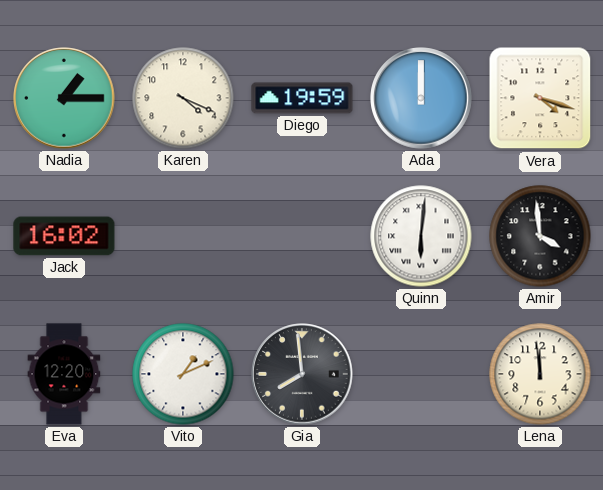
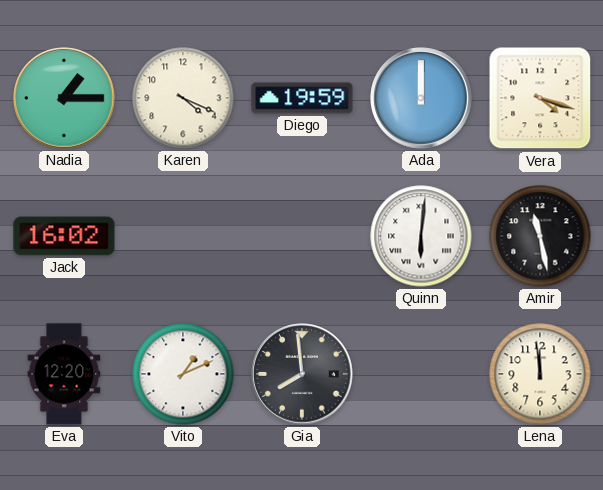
Amir: 3:59 -> 11:28
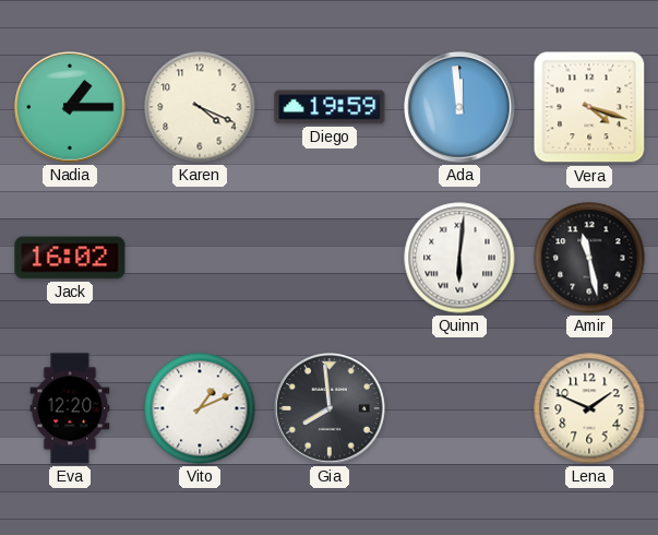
Ada: 12:00 -> 11:59
Lena: 11:59 -> 1:49
